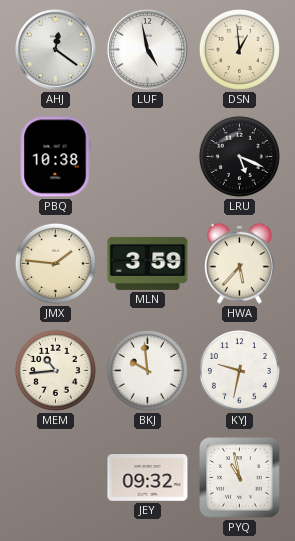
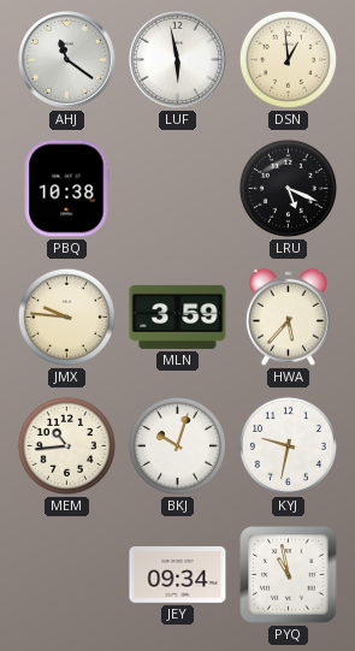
AHJ: 12:21 -> 11:21
LUF: 4:58 -> 5:58
JMX: 1:46 -> 9:46
BKJ: 9:59 -> 10:03
JEY: 09:32 -> 09:34
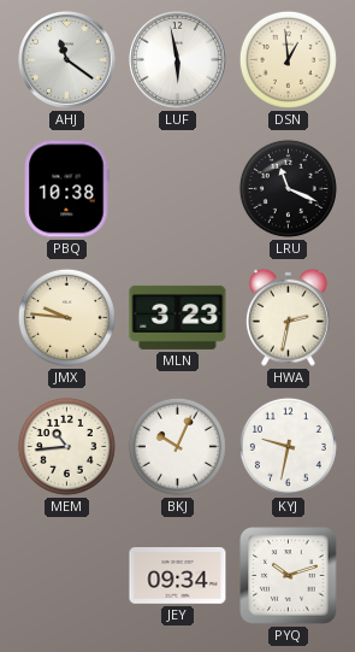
LRU: 5:19 -> 11:19
MLN: 3:59 -> 3:23
HWA: 5:37 -> 2:32
BKJ: 10:03 -> 10:04
PYQ: 10:58 -> 10:12
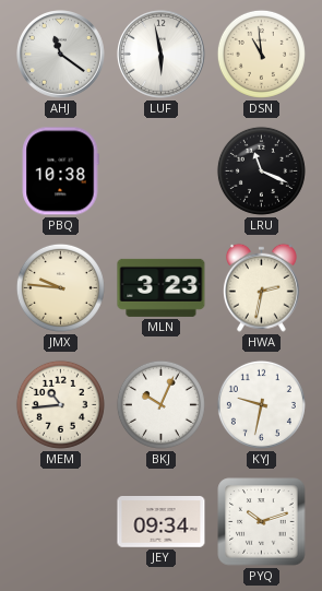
DSN: 12:59 -> 10:59
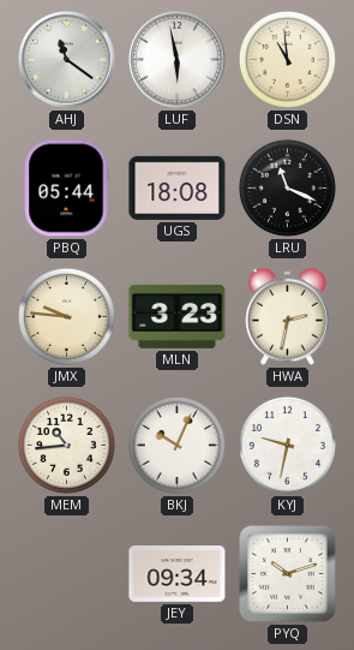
PBQ: 10:38 -> 05:44
UGS: none -> 18:08
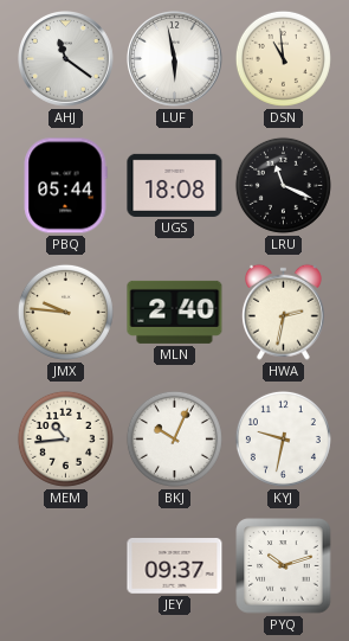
MLN: 3:23 -> 2:40
JEY: 09:34 -> 09:37
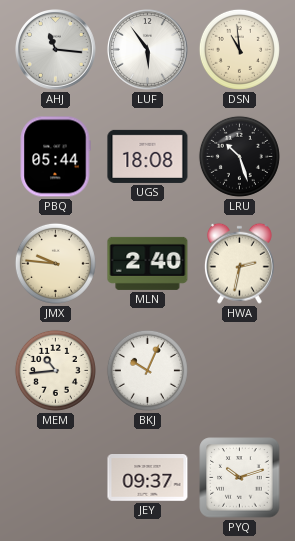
AHJ: 11:21 -> 11:16
LUF: 5:58 -> 5:54
LRU: 11:19 -> 10:27
KYJ: 9:32 -> none
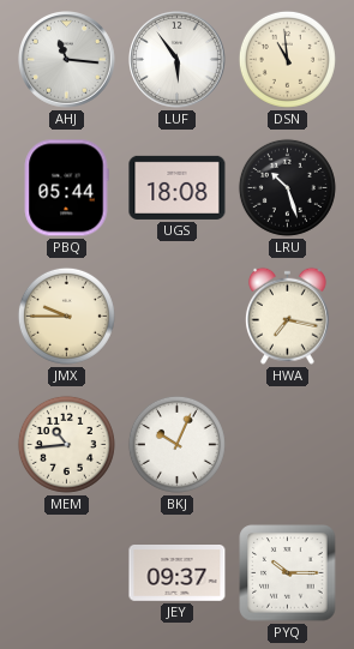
JMX: 9:46 -> 9:45
MLN: 2:40 -> none
HWA: 2:32 -> 7:17
PYQ: 10:12 -> 10:15
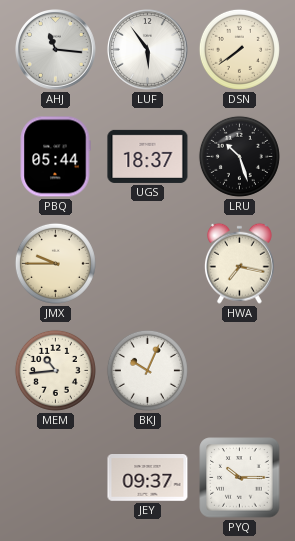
DSN: 10:59 -> 7:39
UGS: 18:08 -> 18:37
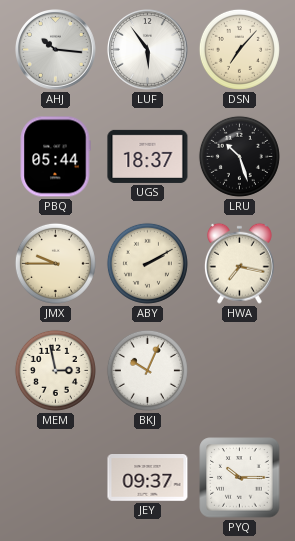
AHJ: 11:16 -> 10:16
DSN: 7:39 -> 7:07
ABY: none -> 2:10
MEM: 10:44 -> 2:58
